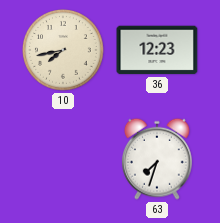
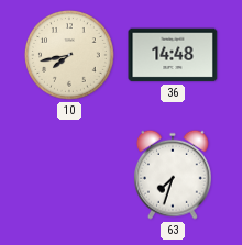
36: 12:23 -> 14:48
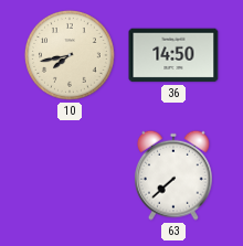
36: 14:48 -> 14:50
63: 7:33 -> 7:38
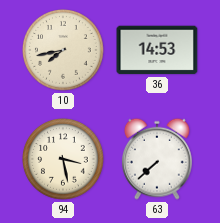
36: 14:50 -> 14:53
94: none -> 3:28
